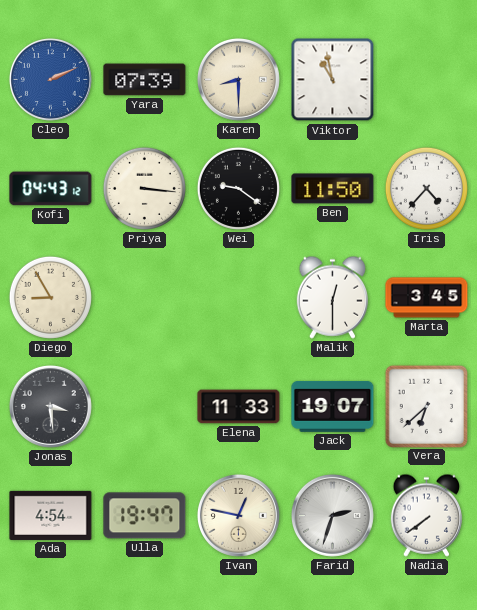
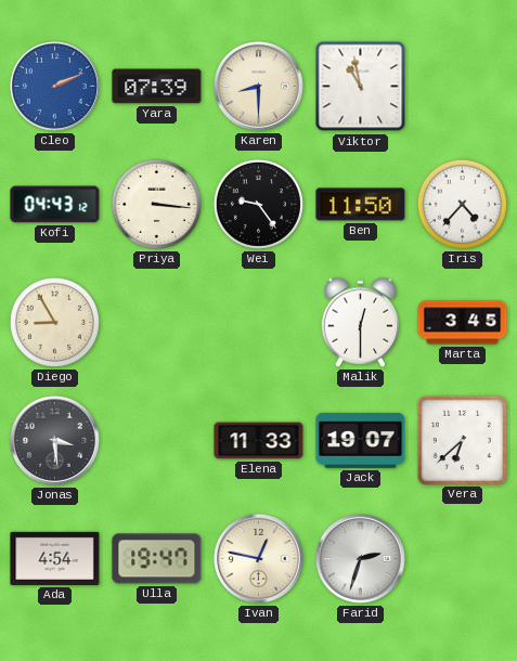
Wei: 9:21 -> 9:24
Nadia: 7:39 -> none
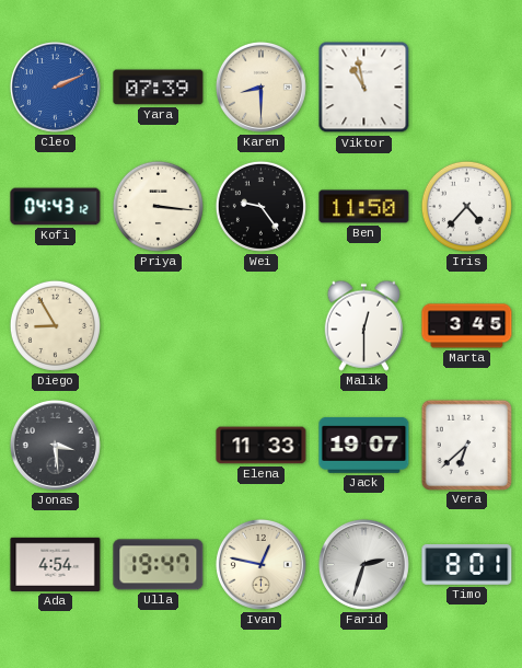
Timo: none -> 8:01
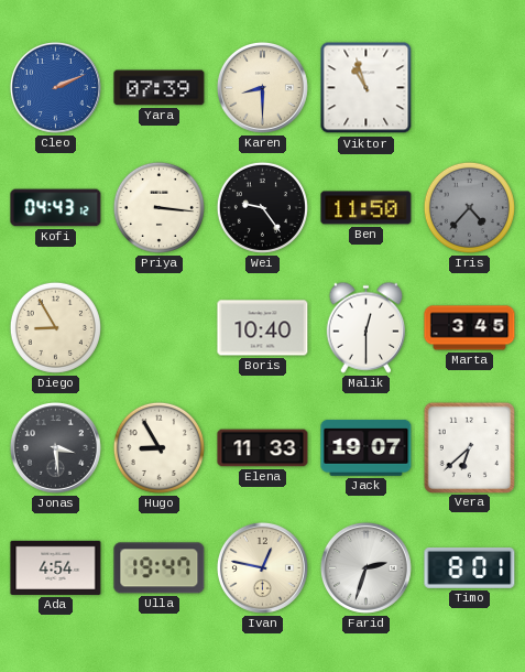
Viktor: 10:58 -> 10:57
Iris dial: white -> grey
Boris: none -> 10:40
Hugo: none -> 8:55
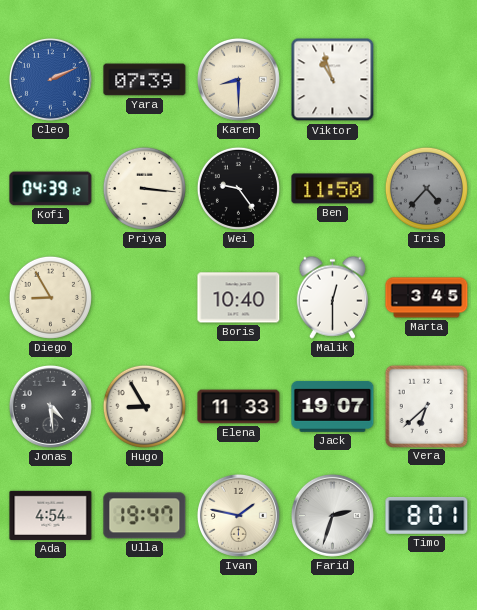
Kofi: 04:43 -> 04:39
Jonas: 3:29 -> 4:29
Ivan: 12:47 -> 1:47
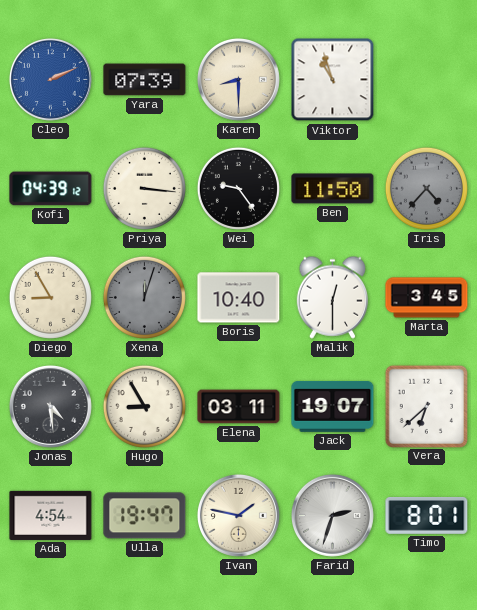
Xena: none -> 12:03
Elena: 11:33 -> 03:11
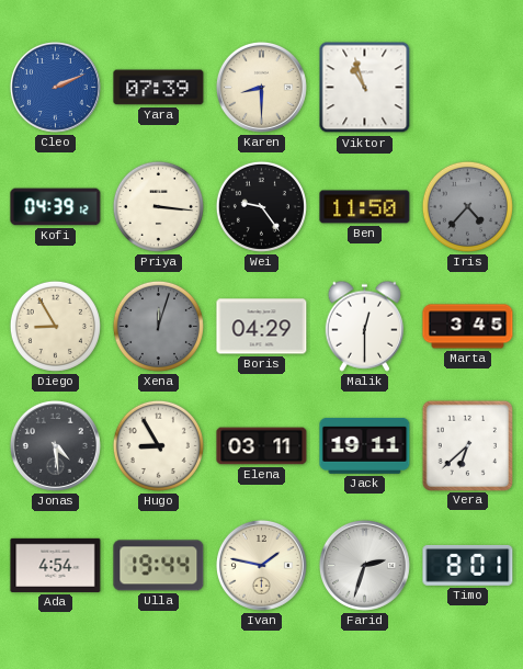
Boris: 10:40 -> 04:29
Jack: 19:07 -> 19:11
Ulla: 19:47 -> 19:44
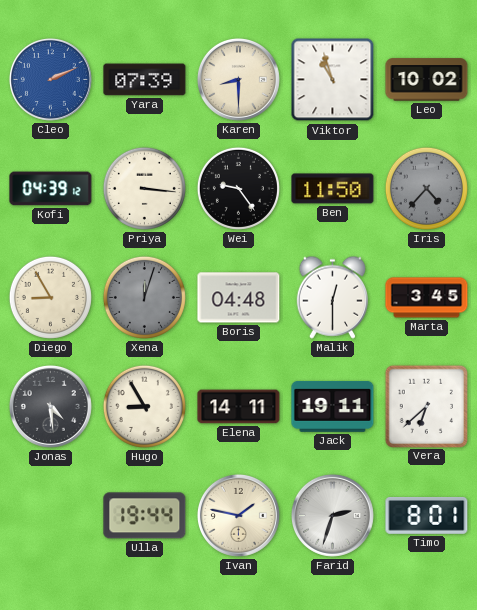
Leo: none -> 10:02
Boris: 04:29 -> 04:48
Elena: 03:11 -> 14:11
Ada: 4:54 -> none
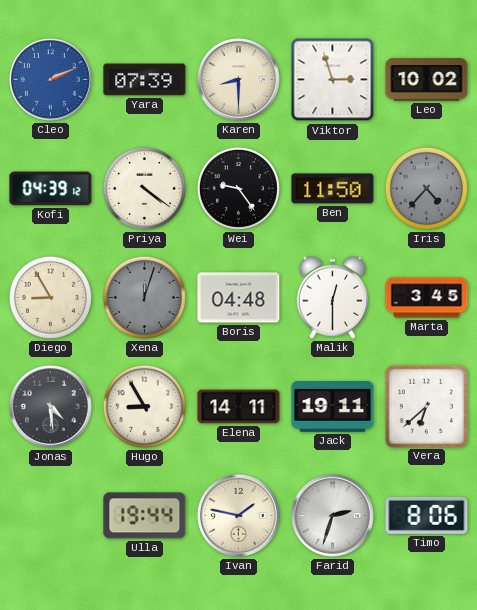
Viktor: 10:57 -> 2:57
Priya: 3:16 -> 4:21
Timo: 8:01 -> 8:06
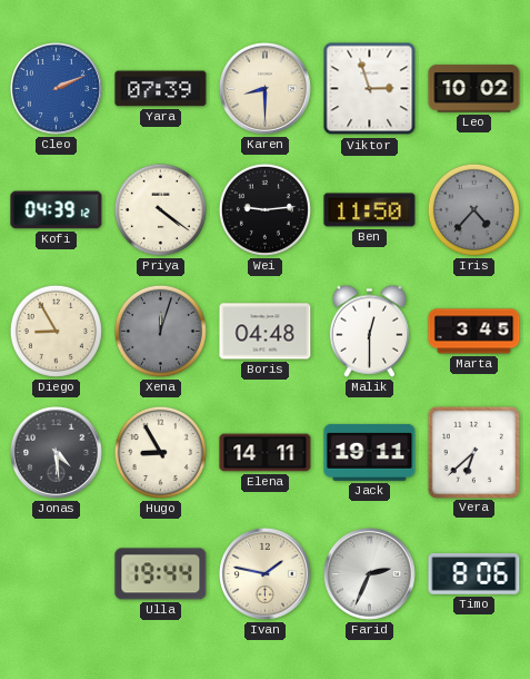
Wei: 9:24 -> 9:14
Farid: 2:33 -> 2:34
